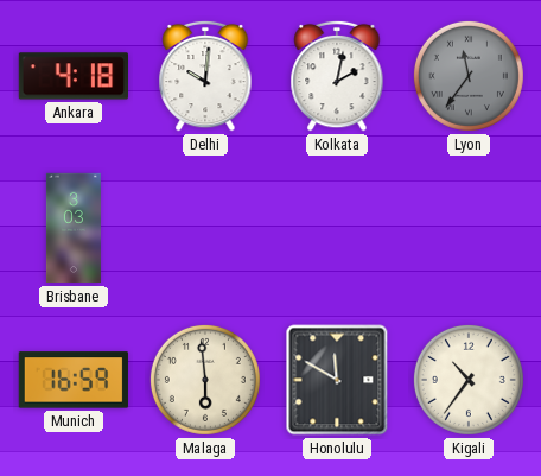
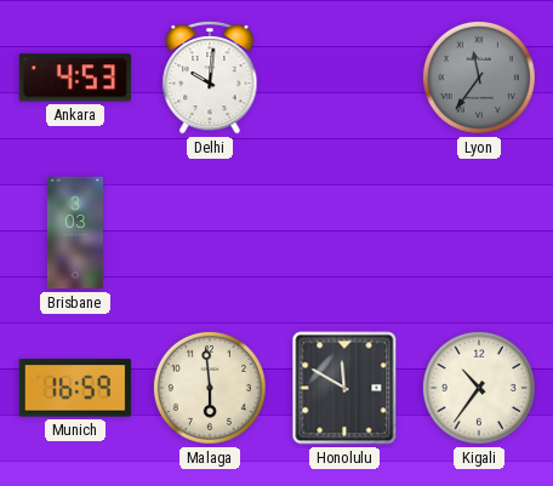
Ankara: 4:18 -> 4:53
Kolkata: 2:02 -> none
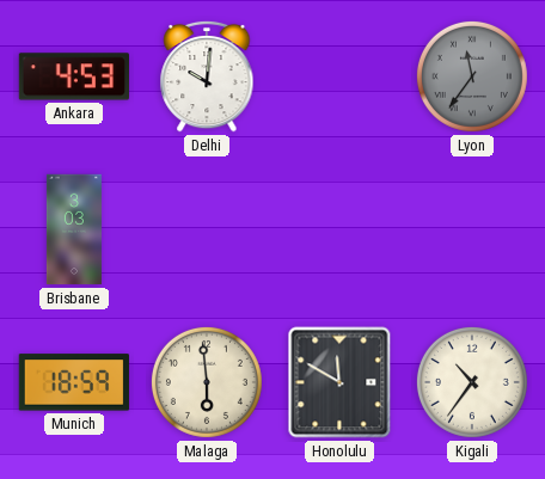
Munich: 16:59 -> 18:59
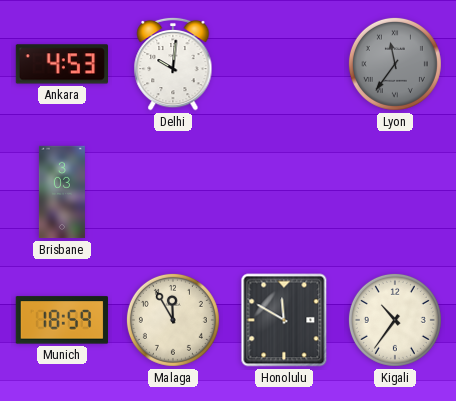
Malaga: 5:59 -> 11:55
